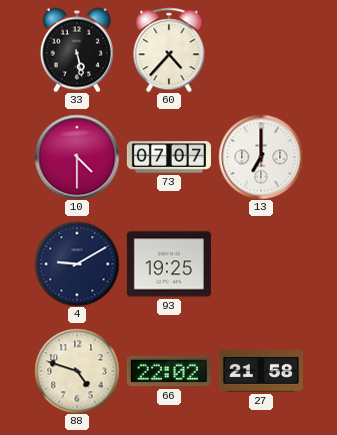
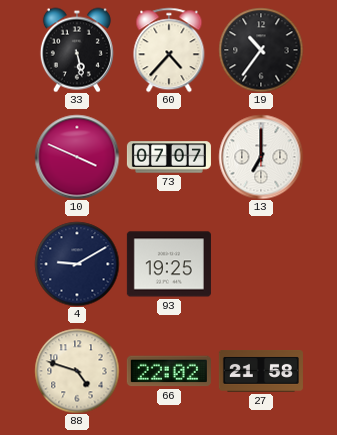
19: none -> 10:36
10: 4:30 -> 3:49
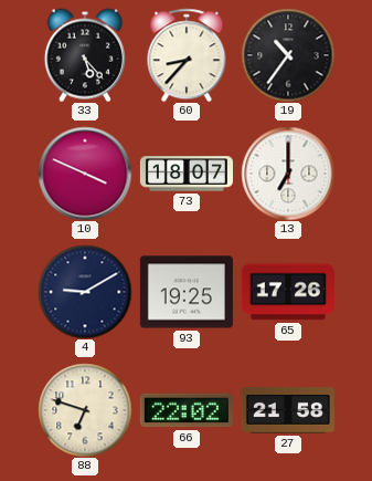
33: 5:28 -> 5:23
60: 4:37 -> 8:37
73: 07:07 -> 18:07
65: none -> 17:26
88: 4:48 -> 6:48
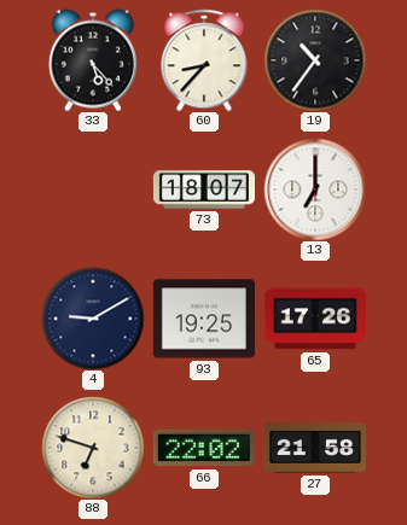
10: 3:49 -> none
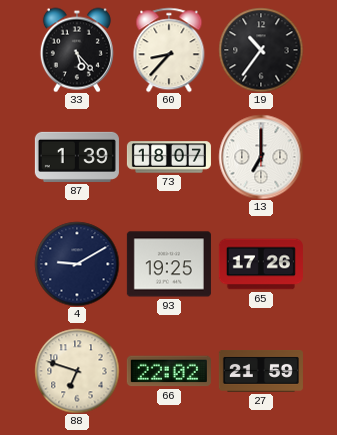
87: none -> 1:39
27: 21:58 -> 21:59
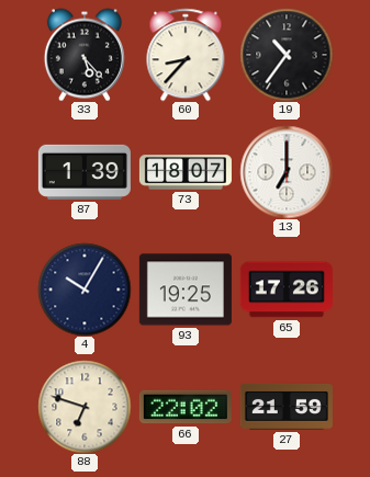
4: 9:10 -> 10:05
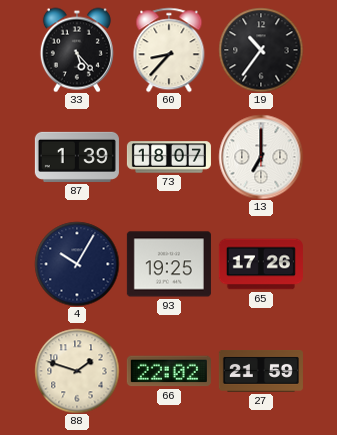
88: 6:48 -> 1:48
